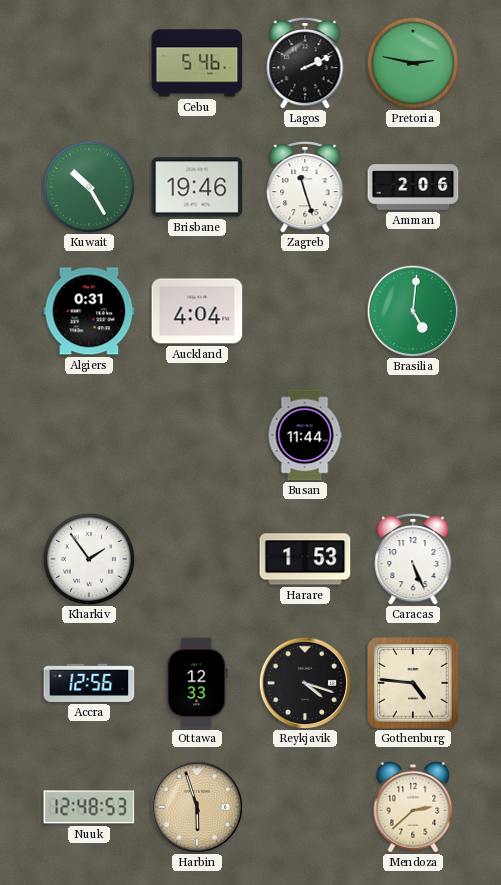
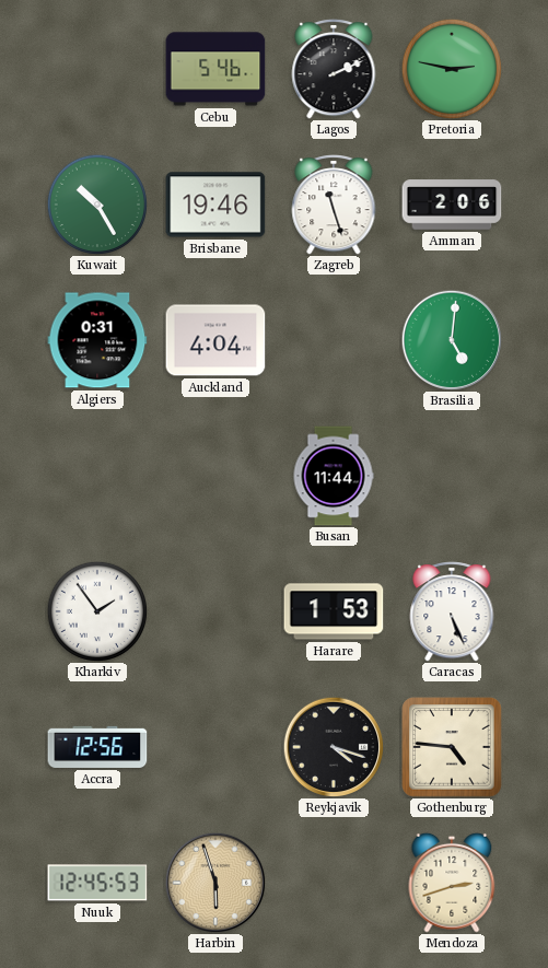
Ottawa: 12:33 -> none
Nuuk: 12:48 -> 12:45
Mendoza: 2:38 -> 2:42
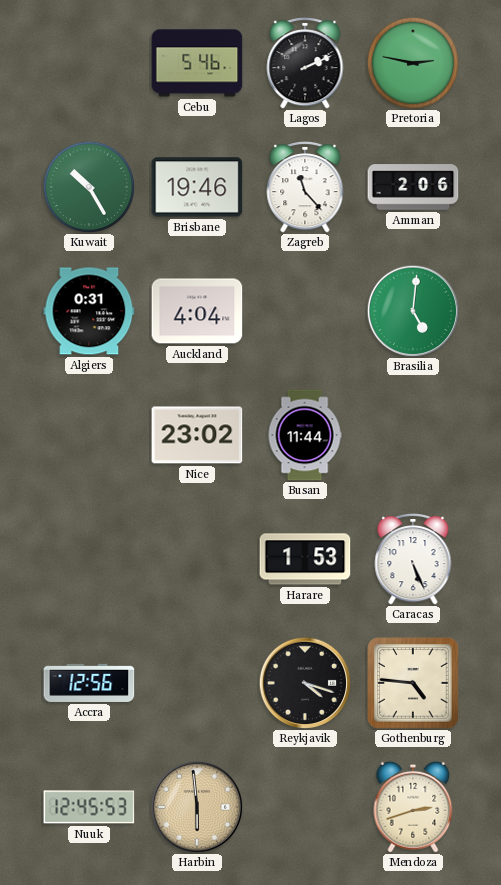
Zagreb: 11:27 -> 11:23
Nice: none -> 23:02
Kharkiv: 1:54 -> none
Harbin: 5:57 -> 5:59
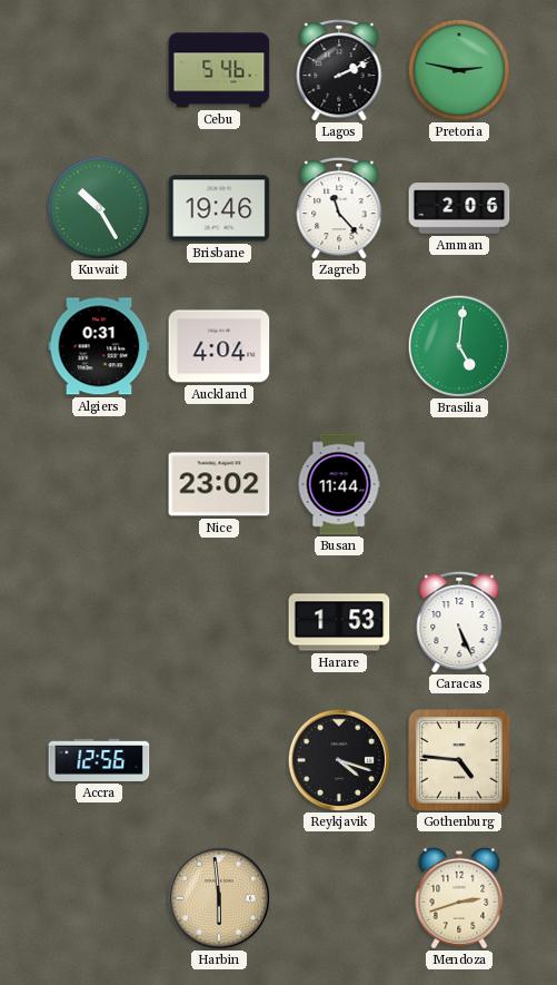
Nuuk: 12:45 -> none
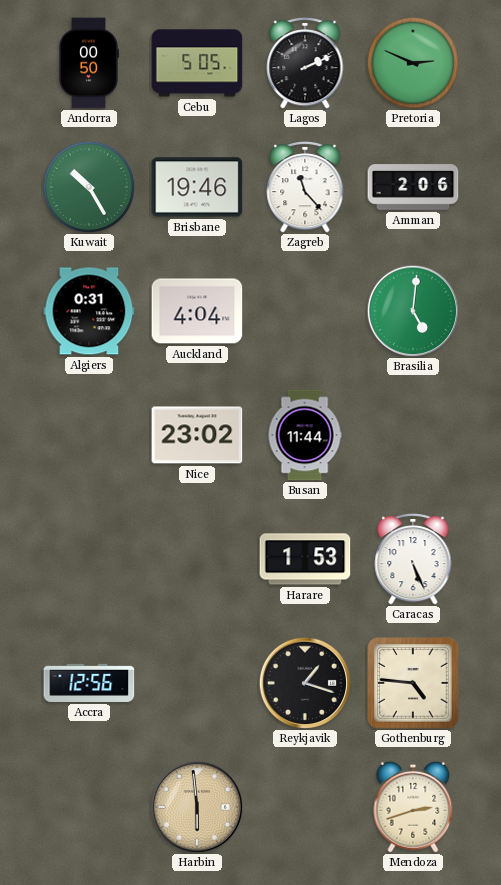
Andorra: none -> 00:50
Cebu: 5:46 -> 5:05
Pretoria: 2:47 -> 2:49
Reykjavik: 4:18 -> 1:18
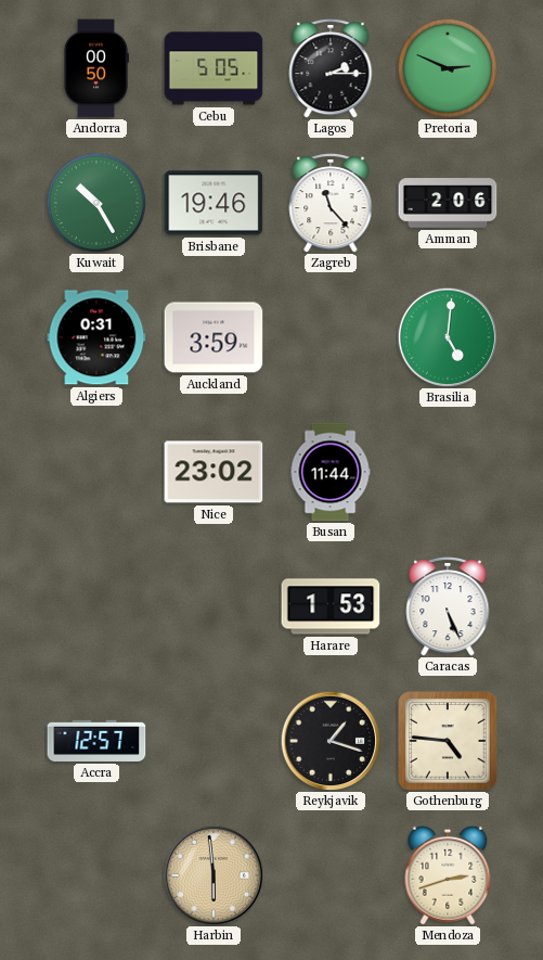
Lagos: 2:11 -> 2:15
Auckland: 4:04 -> 3:59
Accra: 12:56 -> 12:57
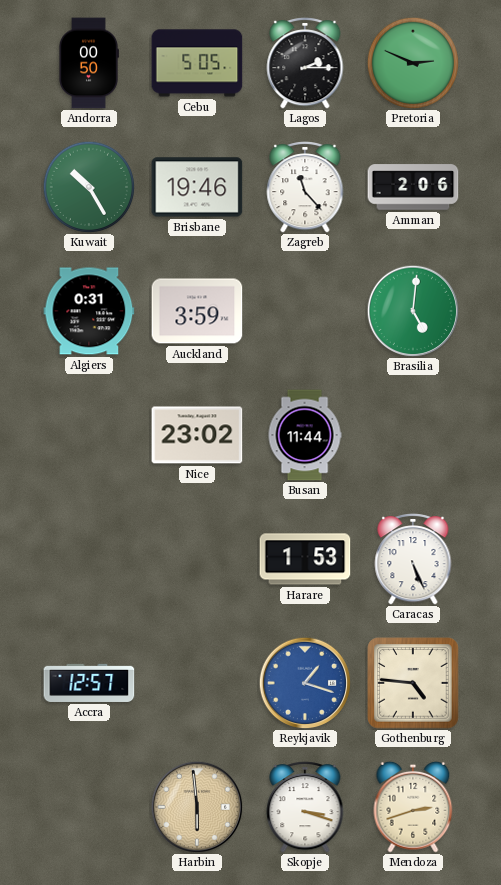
Reykjavik dial: black -> blue
Skopje: none -> 3:18
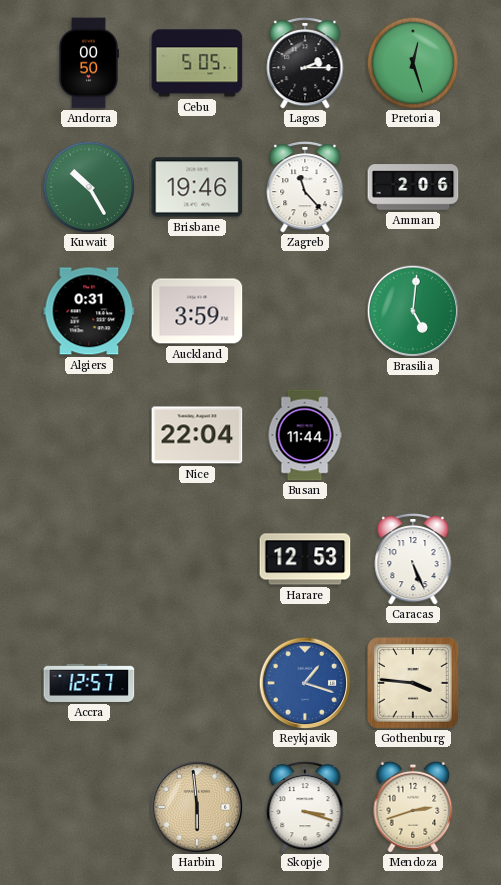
Pretoria: 2:49 -> 12:27
Nice: 23:02 -> 22:04
Harare: 1:53 -> 12:53
Gothenburg: 4:46 -> 3:46
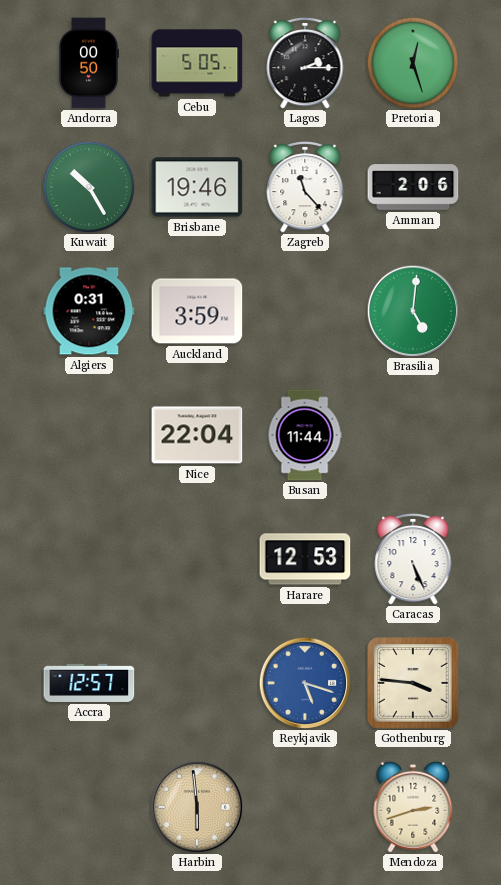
Reykjavik: 1:18 -> 5:18
Skopje: 3:18 -> none
